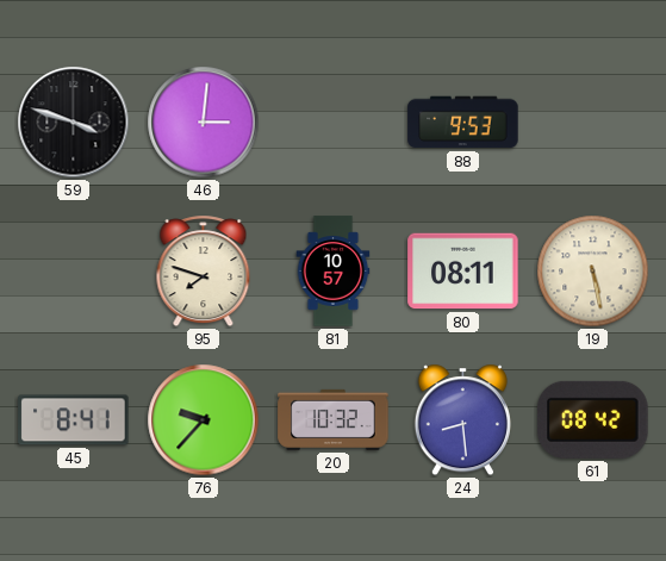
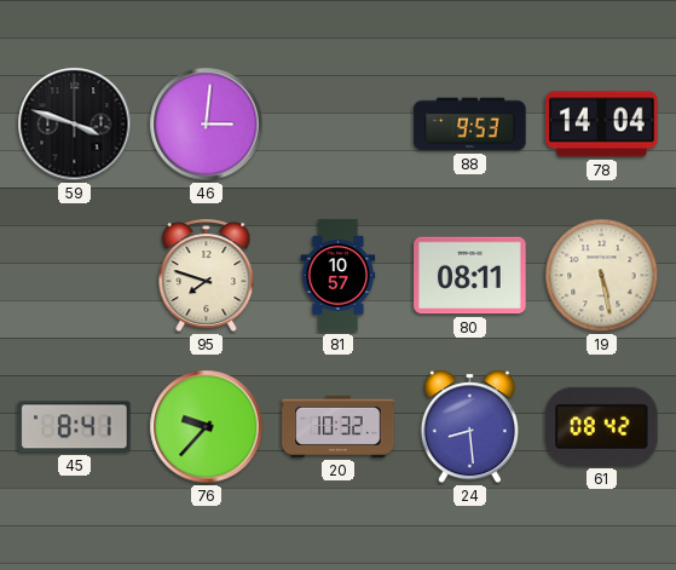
78: none -> 14:04
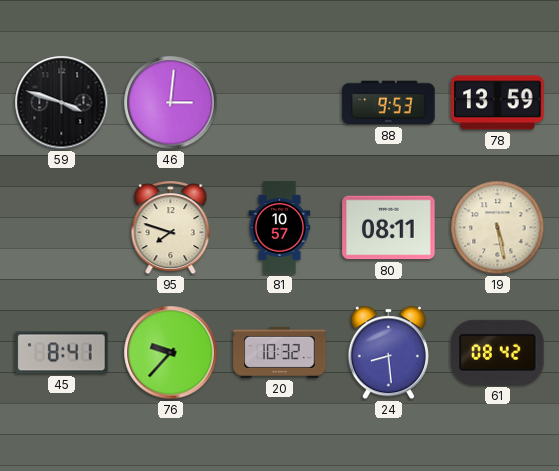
78: 14:04 -> 13:59
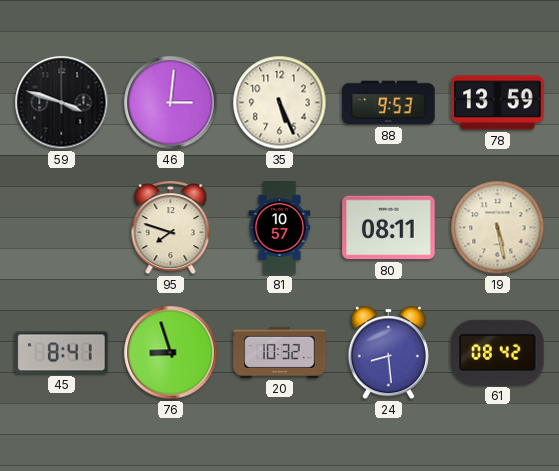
35: none -> 5:26
76: 9:37 -> 8:57
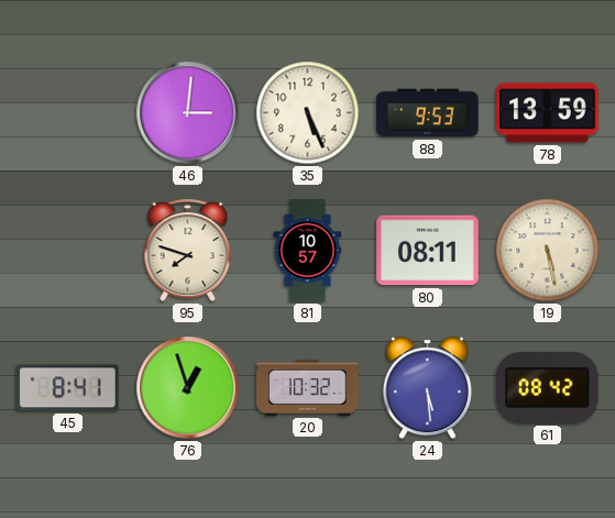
59: 3:48 -> none
76: 8:57 -> 12:57
24: 8:29 -> 5:29
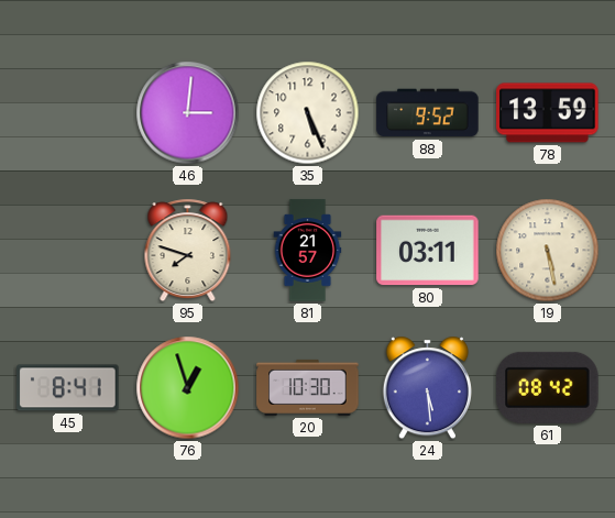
88: 9:53 -> 9:52
81: 10:57 -> 21:57
80: 08:11 -> 03:11
20: 10:32 -> 10:30
